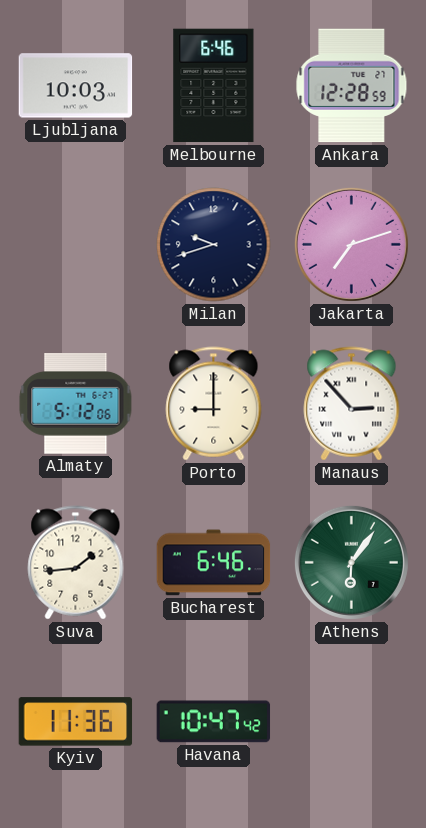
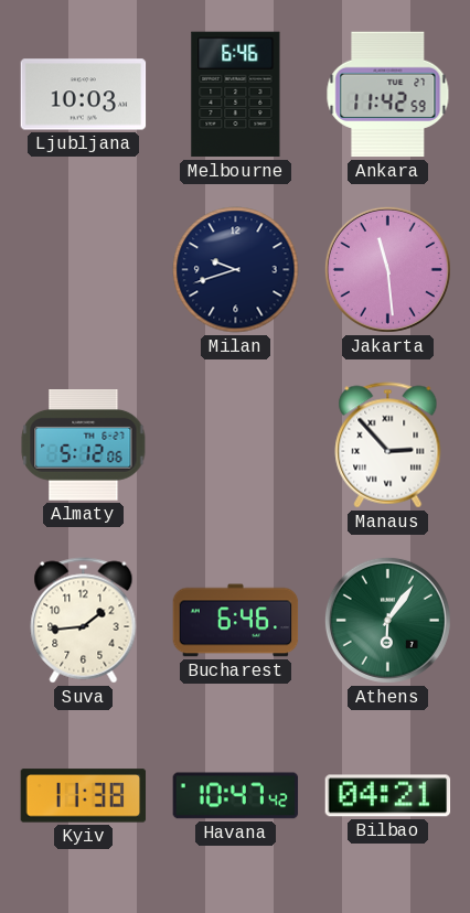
Ankara: 12:28 -> 11:42
Jakarta: 7:12 -> 11:29
Porto: 9:00 -> none
Kyiv: 11:36 -> 11:38
Bilbao: none -> 04:21
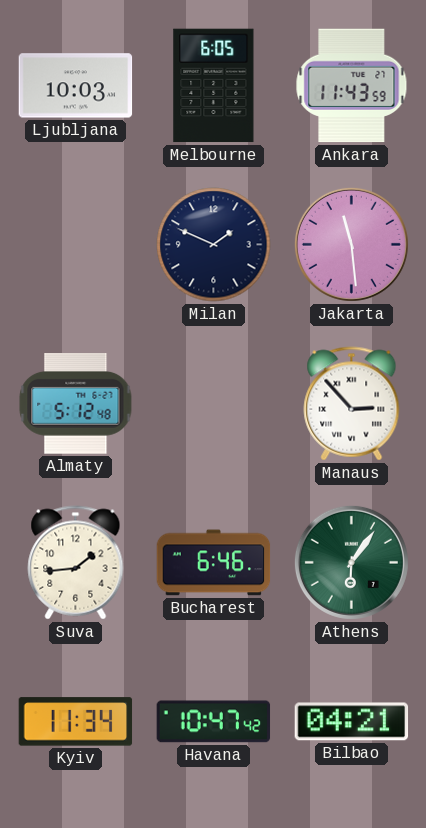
Melbourne: 6:46 -> 6:05
Ankara: 11:42 -> 11:43
Milan: 9:42 -> 1:49
Almaty: 5:12:06 -> 5:12:48
Kyiv: 11:38 -> 11:34
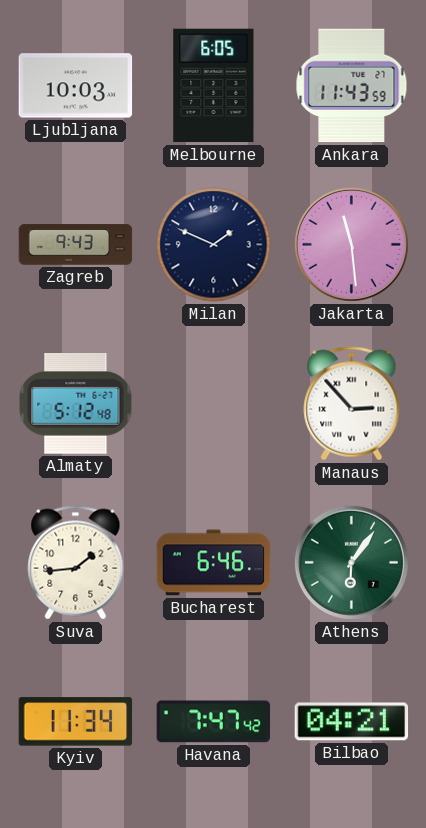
Zagreb: none -> 9:43
Havana: 10:47 -> 7:47
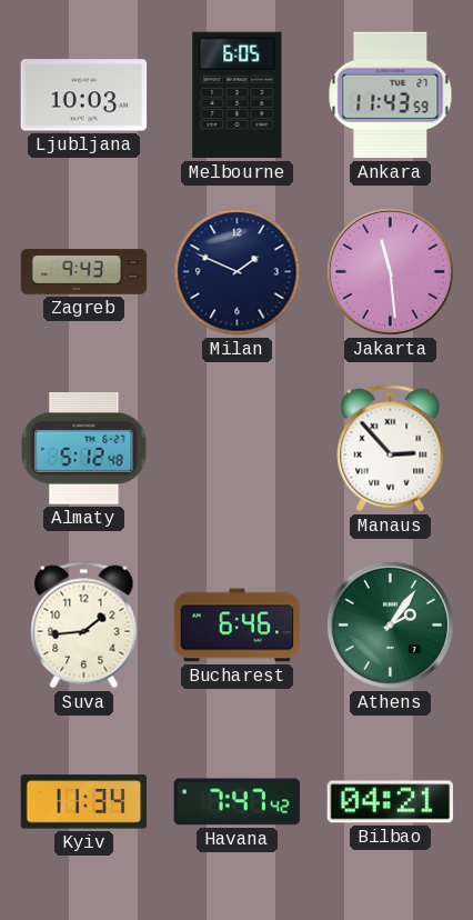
Athens: 6:06 -> 2:06
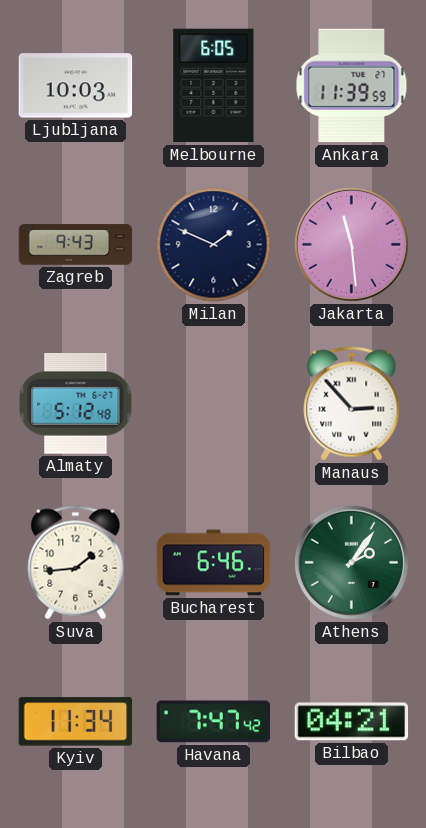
Ankara: 11:43 -> 11:39
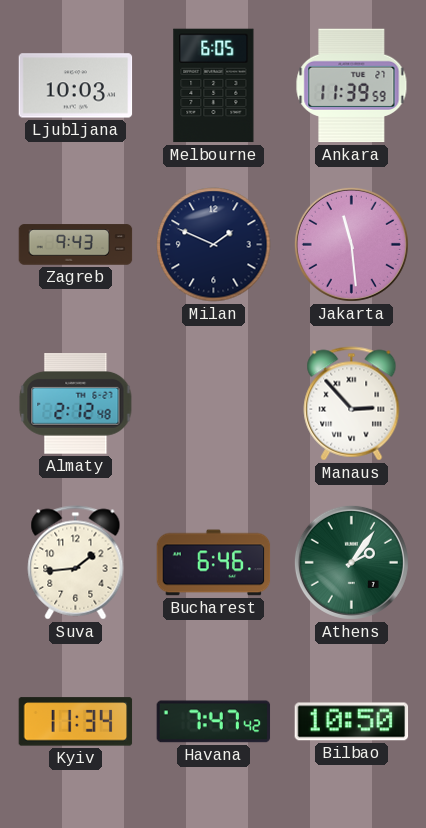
Almaty: 5:12 -> 2:12
Bilbao: 04:21 -> 10:50
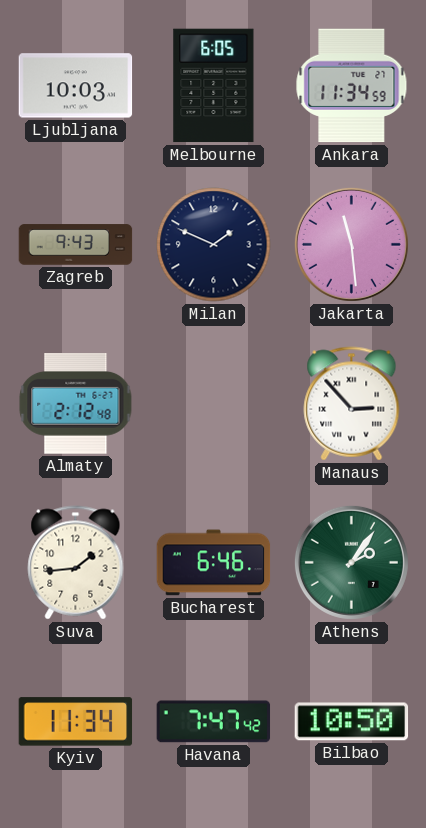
Ankara: 11:39 -> 11:34
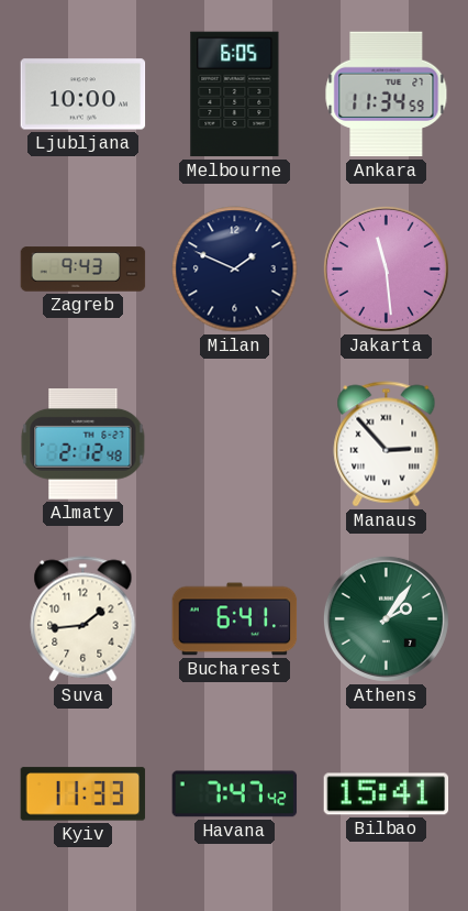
Ljubljana: 10:03 -> 10:00
Bucharest: 6:46 -> 6:41
Kyiv: 11:34 -> 11:33
Bilbao: 10:50 -> 15:41
